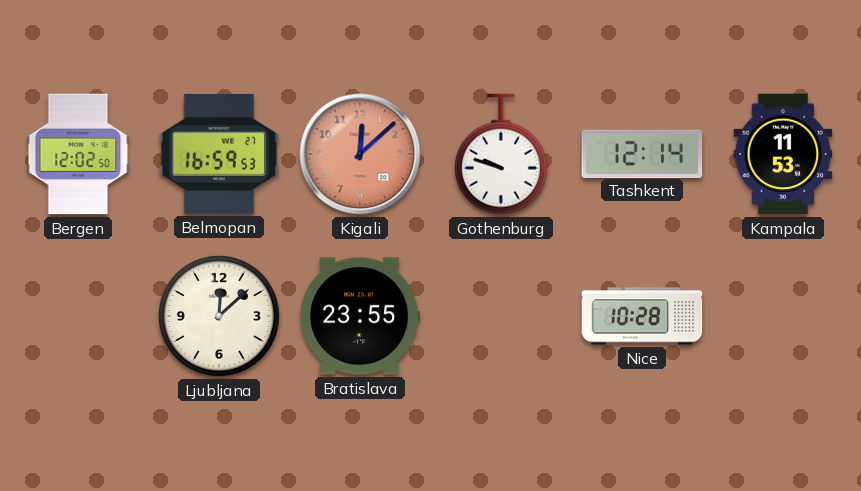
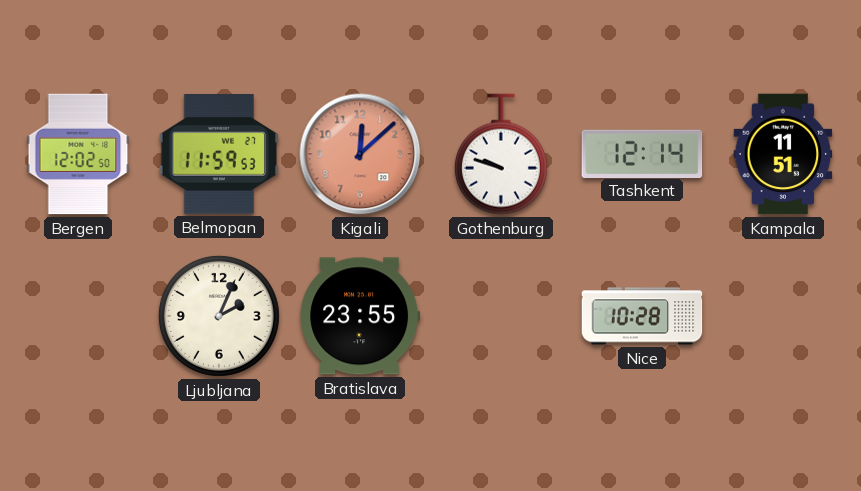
Belmopan: 16:59 -> 11:59
Kampala: 11:53 -> 11:51
Ljubljana: 12:08 -> 2:04
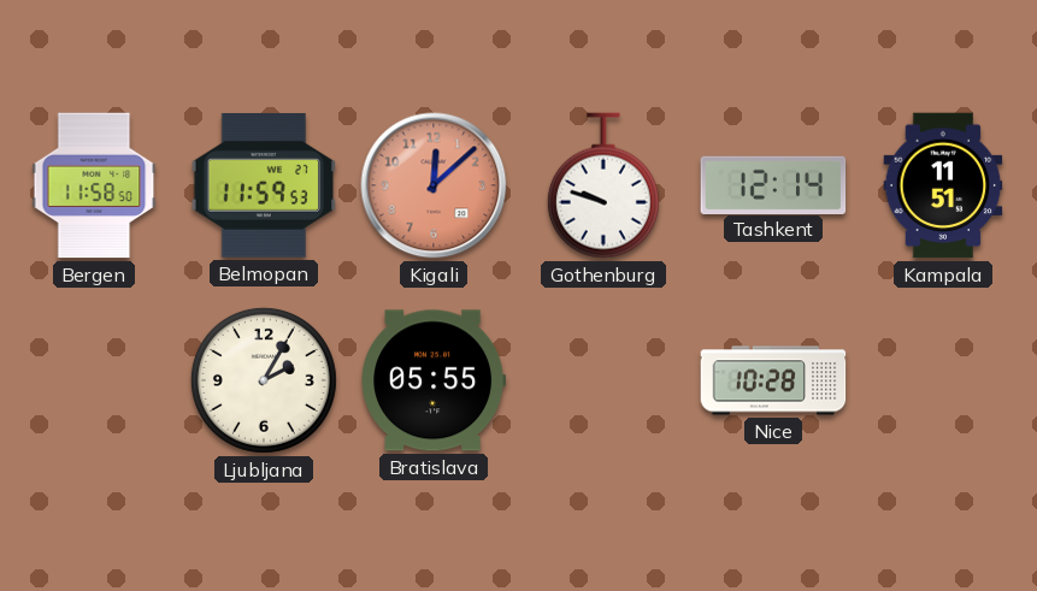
Bergen: 12:02 -> 11:58
Ljubljana: 2:04 -> 2:05
Bratislava: 23:55 -> 05:55
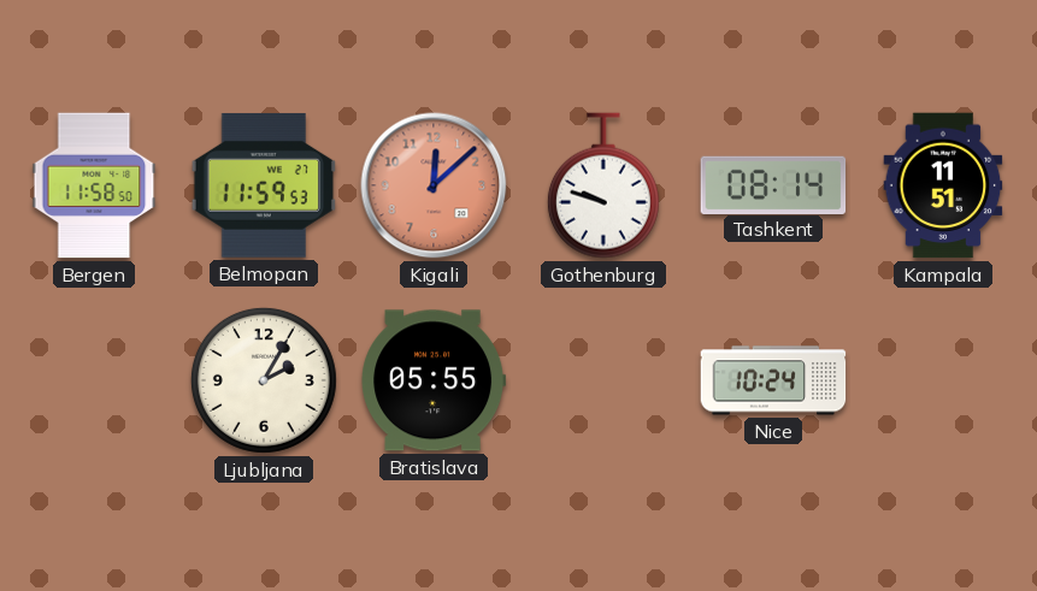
Tashkent: 12:14 -> 08:14
Nice: 10:28 -> 10:24
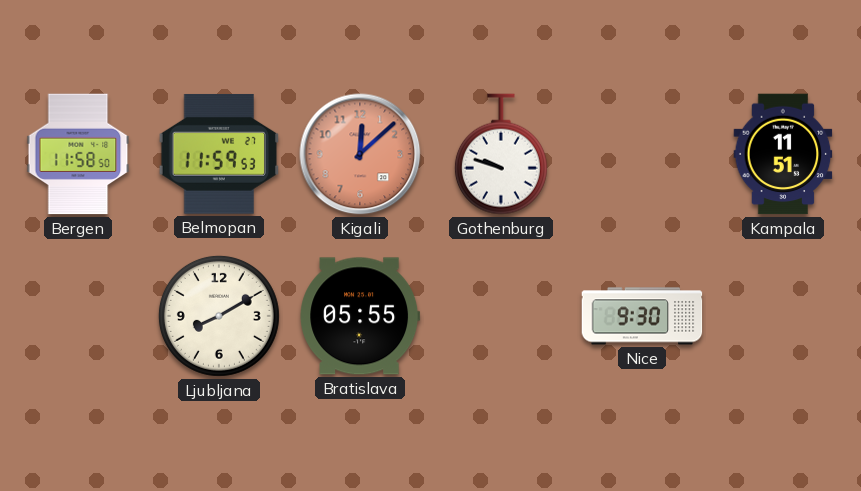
Tashkent: 08:14 -> none
Ljubljana: 2:05 -> 8:10
Nice: 10:24 -> 9:30
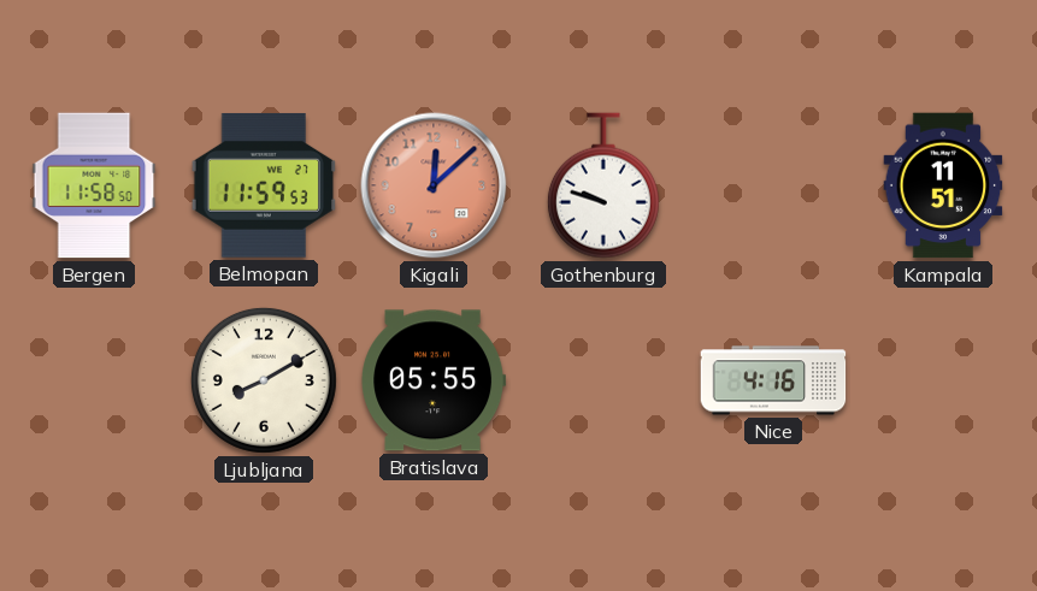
Nice: 9:30 -> 4:16
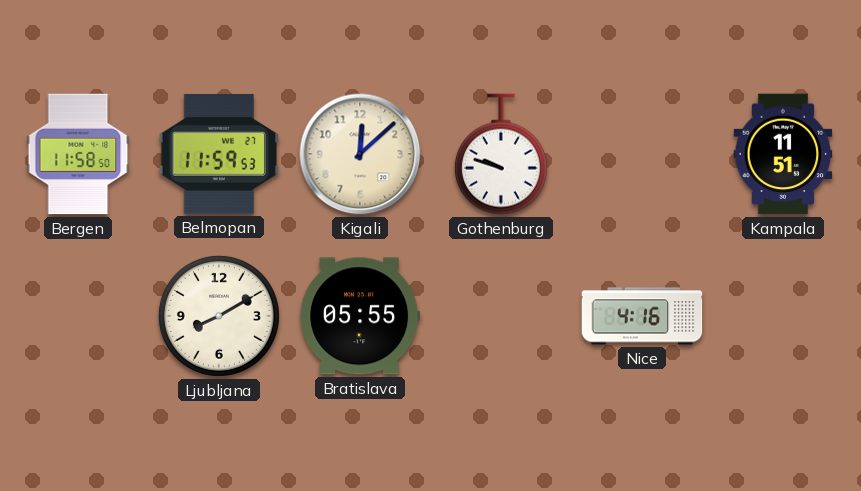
Kigali dial: salmon -> cream
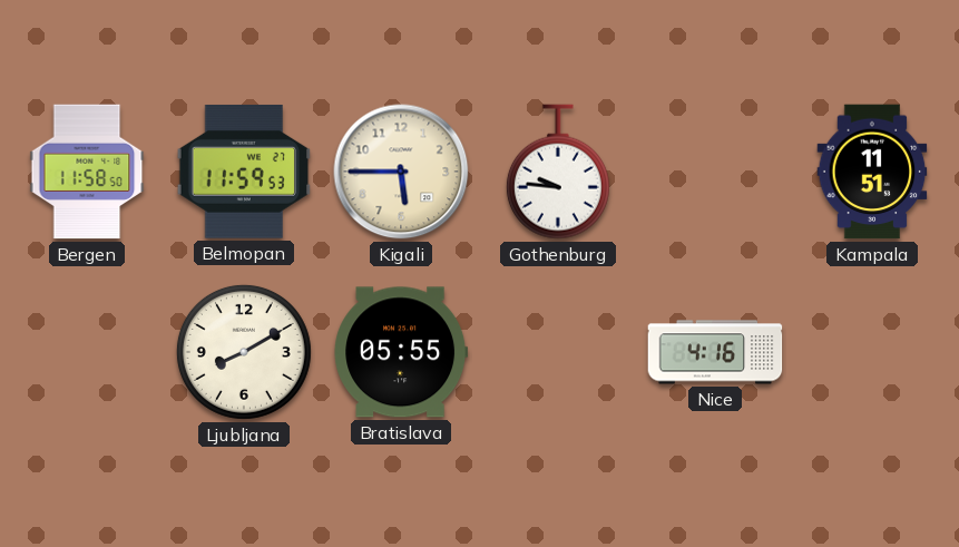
Kigali: 12:08 -> 5:45
Gothenburg: 9:48 -> 9:46
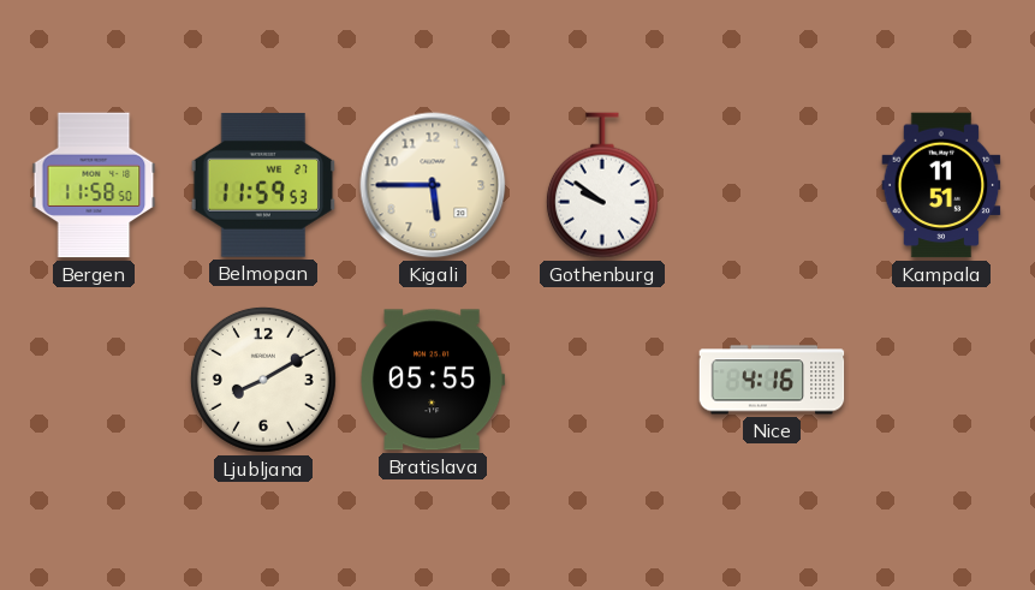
Gothenburg: 9:46 -> 9:51
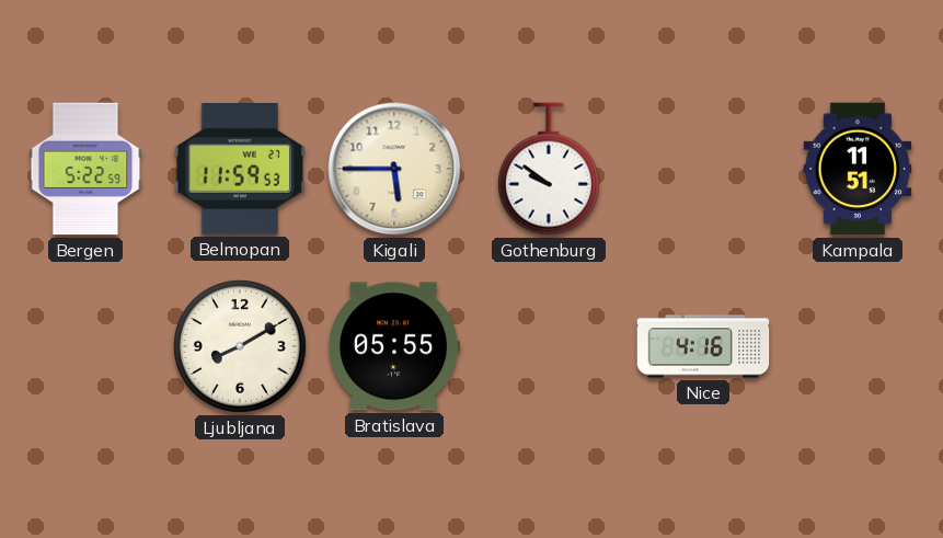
Bergen: 11:58 -> 5:22
